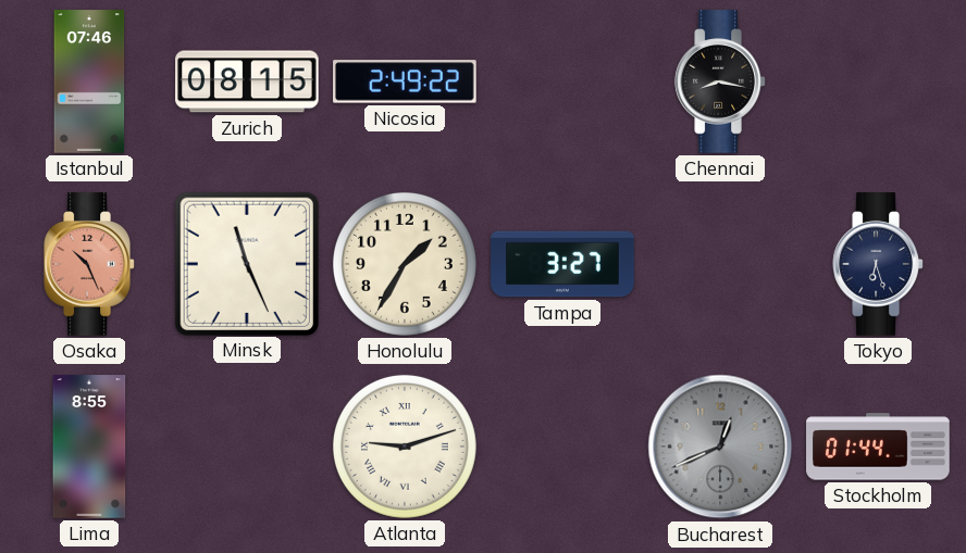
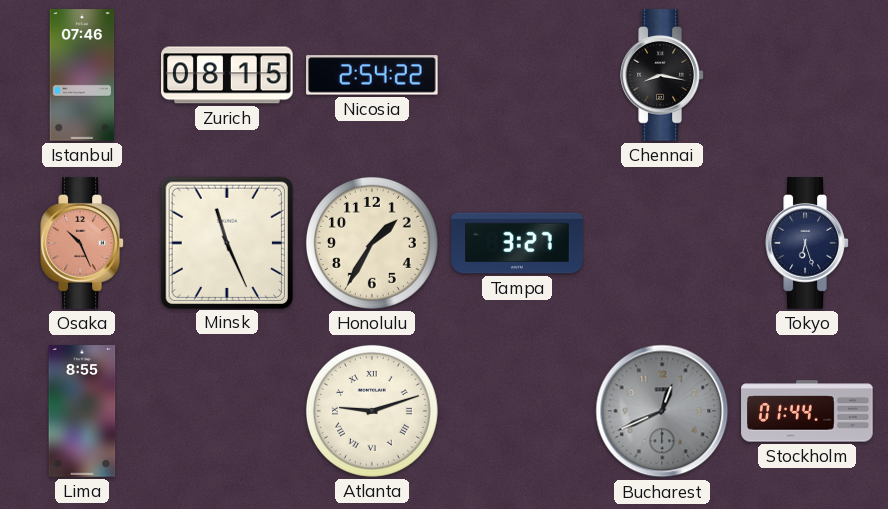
Nicosia: 2:49 -> 2:54
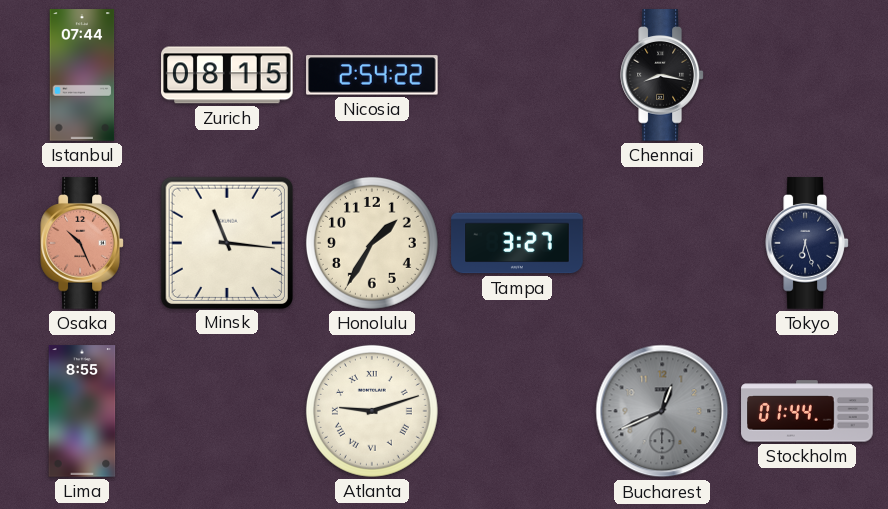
Istanbul: 07:46 -> 07:44
Minsk: 11:26 -> 11:16
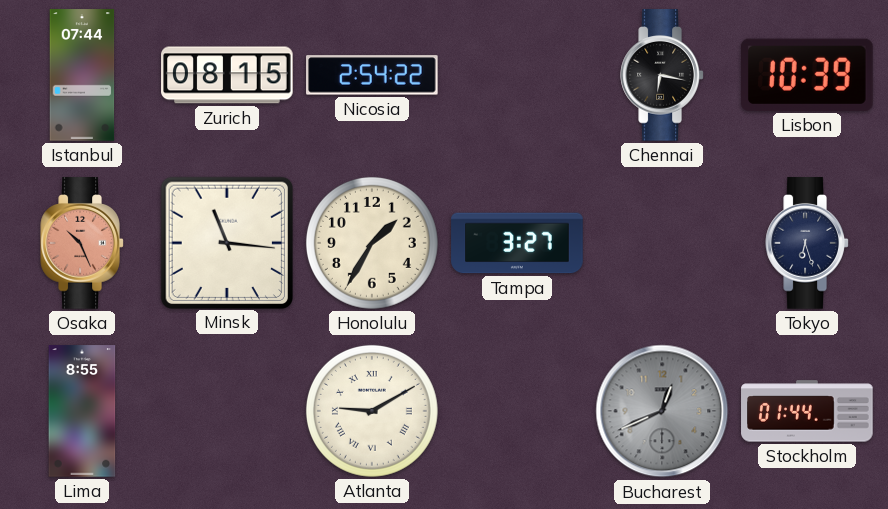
Chennai: 8:17 -> 6:17
Lisbon: none -> 10:39
Atlanta: 9:12 -> 9:10
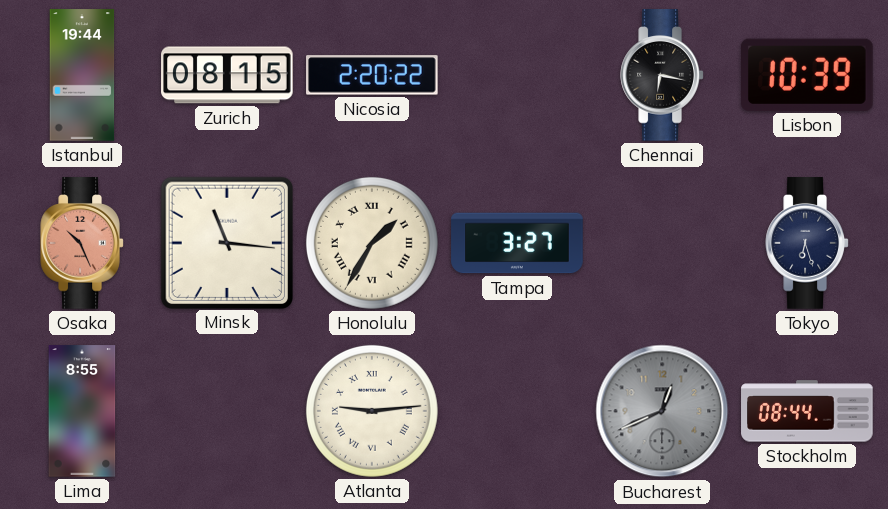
Istanbul: 07:44 -> 19:44
Nicosia: 2:54 -> 2:20
Honolulu numerals: Arabic -> Roman
Atlanta: 9:10 -> 9:14
Stockholm: 01:44 -> 08:44
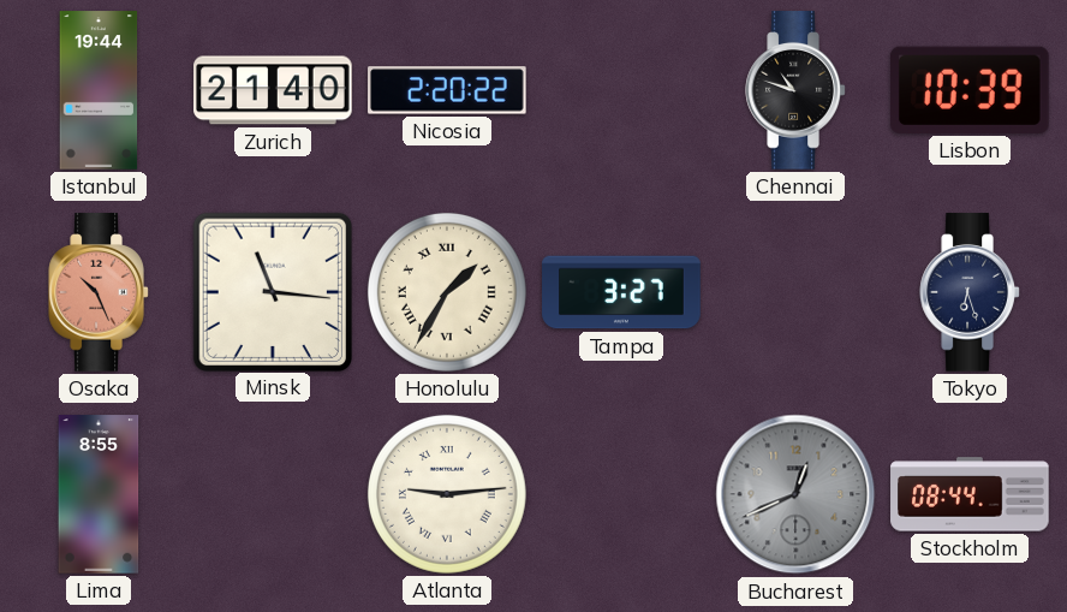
Zurich: 08:15 -> 21:40
Chennai: 6:17 -> 10:48
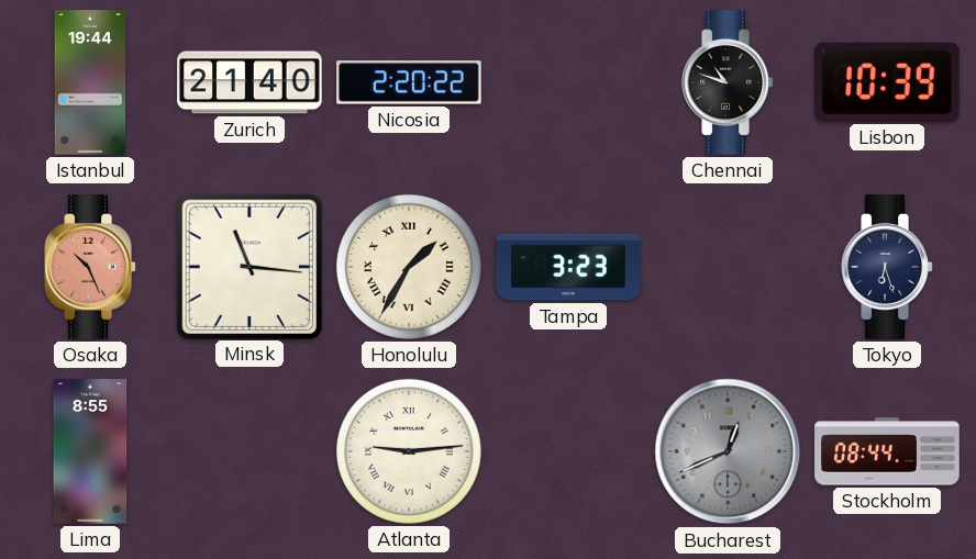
Tampa: 3:27 -> 3:23
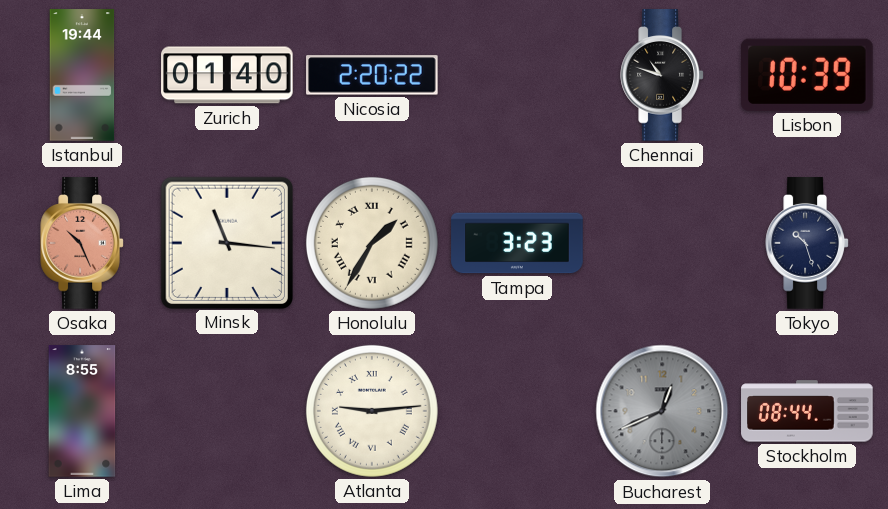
Zurich: 21:40 -> 01:40
Tokyo: 6:27 -> 10:27
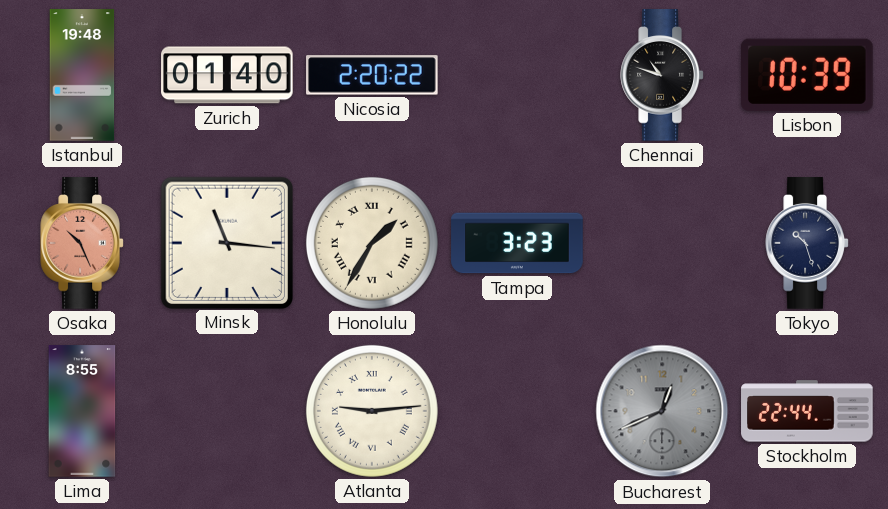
Istanbul: 19:44 -> 19:48
Stockholm: 08:44 -> 22:44
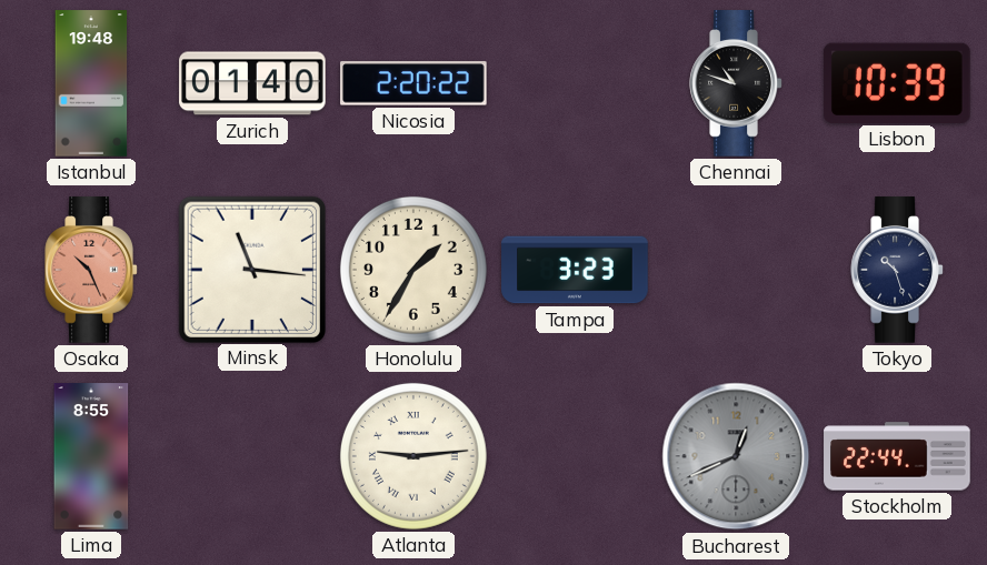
Honolulu numerals: Roman -> Arabic
